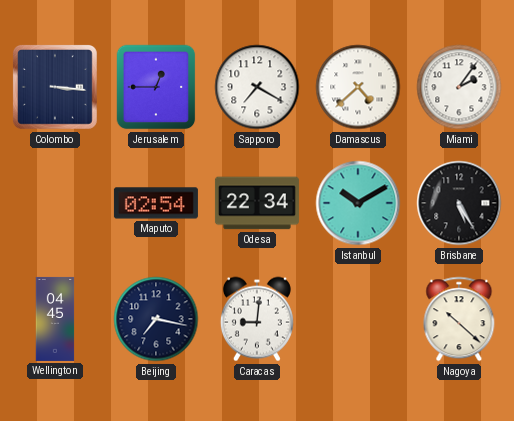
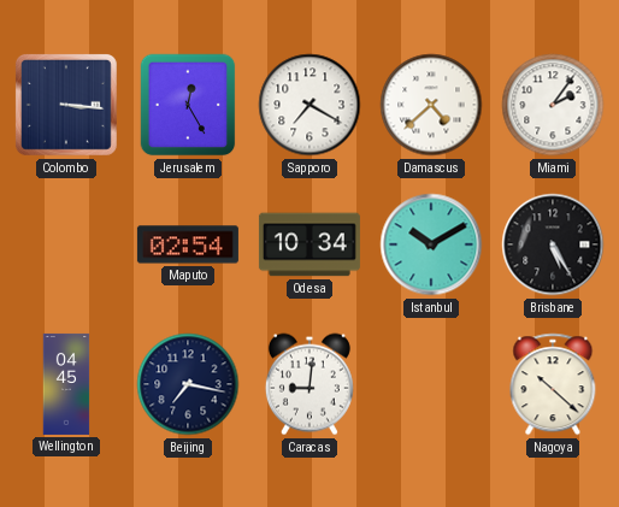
Jerusalem: 12:45 -> 12:25
Odesa: 22:34 -> 10:34
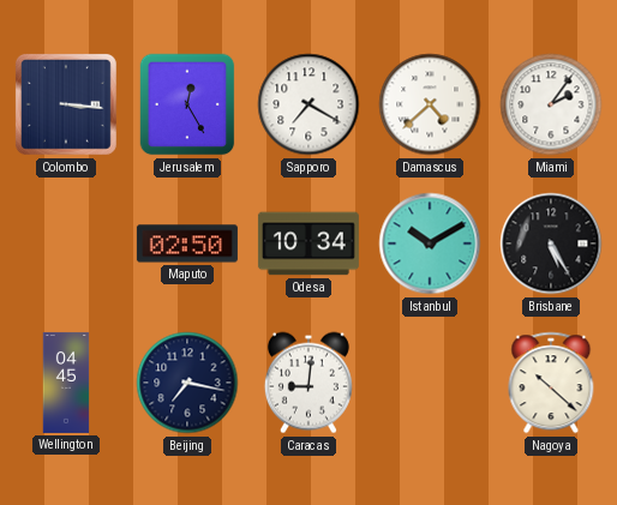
Maputo: 02:54 -> 02:50
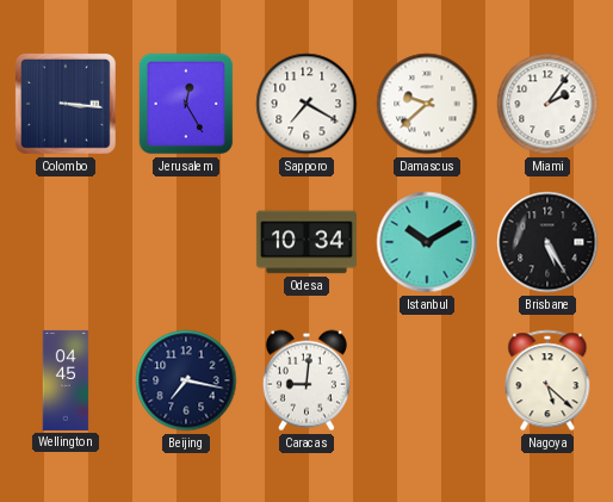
Damascus: 4:38 -> 9:38
Maputo: 02:50 -> none
Nagoya: 10:22 -> 5:22
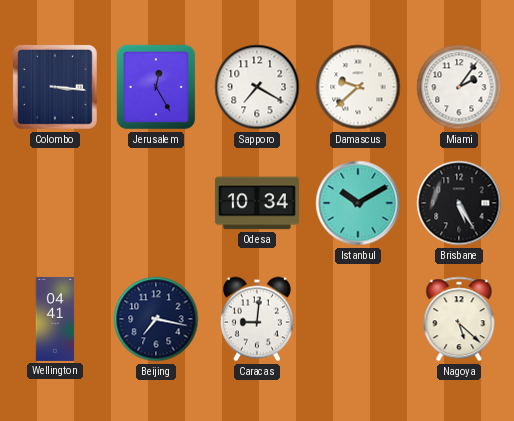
Wellington: 04:45 -> 04:41
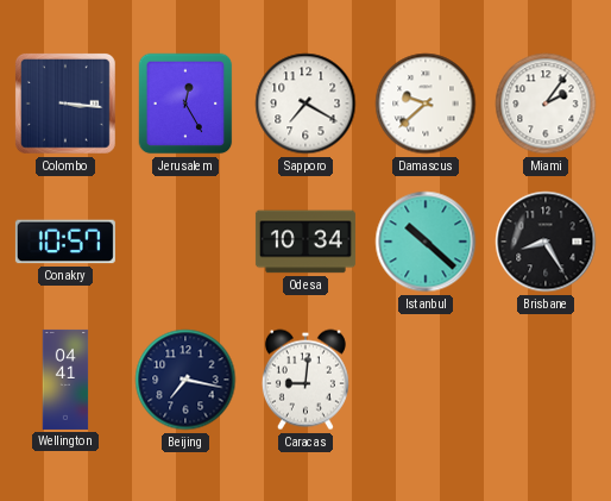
Conakry: none -> 10:57
Istanbul: 10:10 -> 10:22
Brisbane: 5:25 -> 8:25
Nagoya: 5:22 -> none
